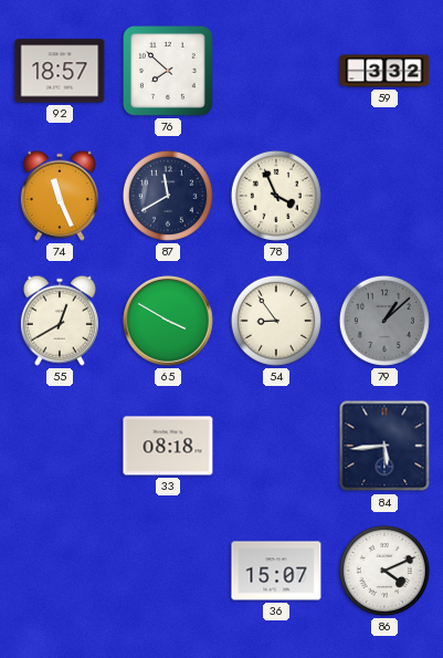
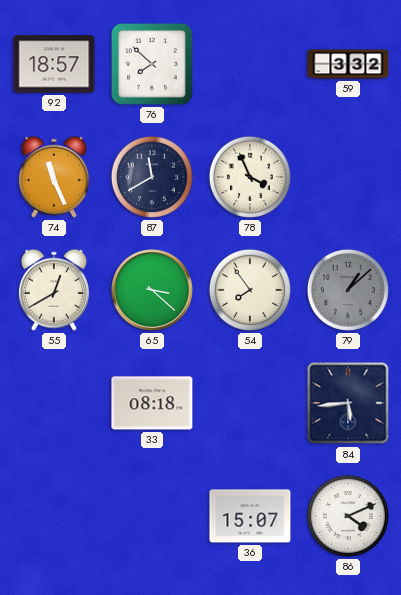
65: 3:50 -> 3:22
54: 8:54 -> 7:54
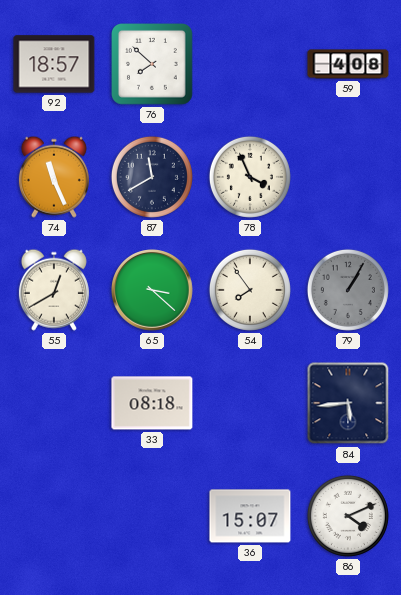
59: 3:32 -> 4:08
79: 1:08 -> 1:05
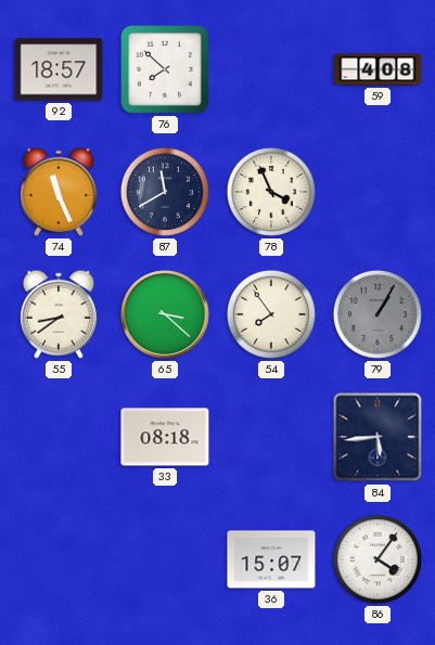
55: 12:40 -> 8:39
86: 4:11 -> 4:06
